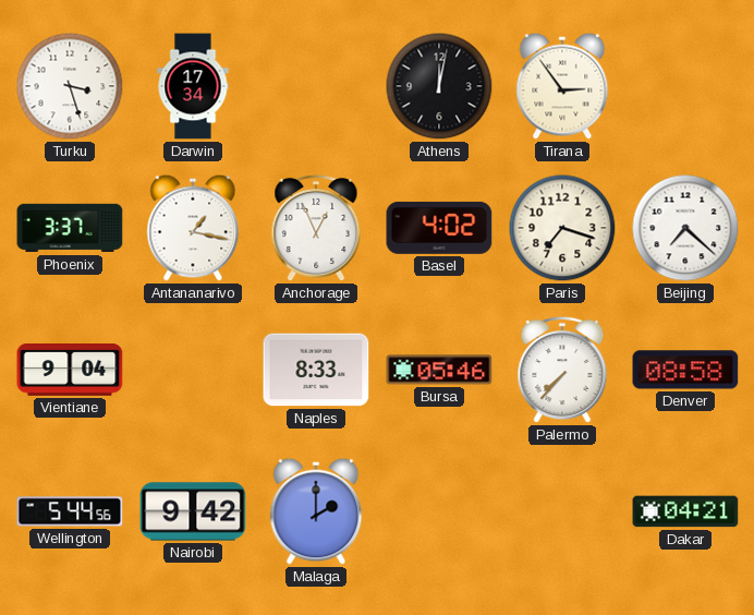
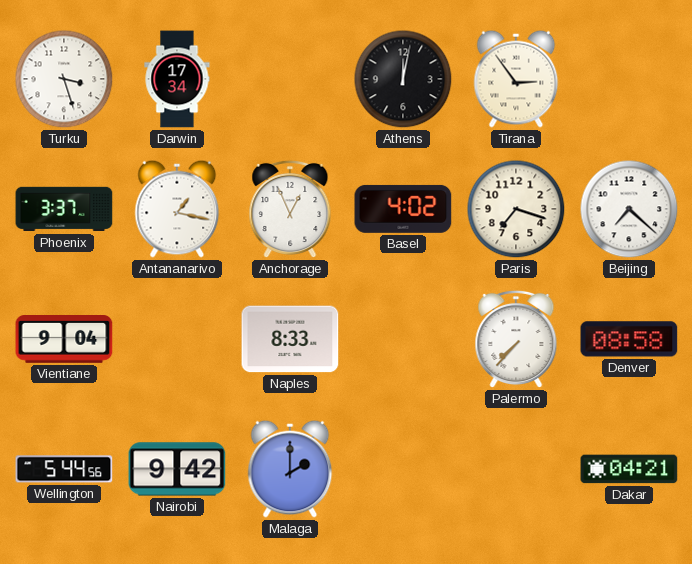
Bursa: 05:46 -> none
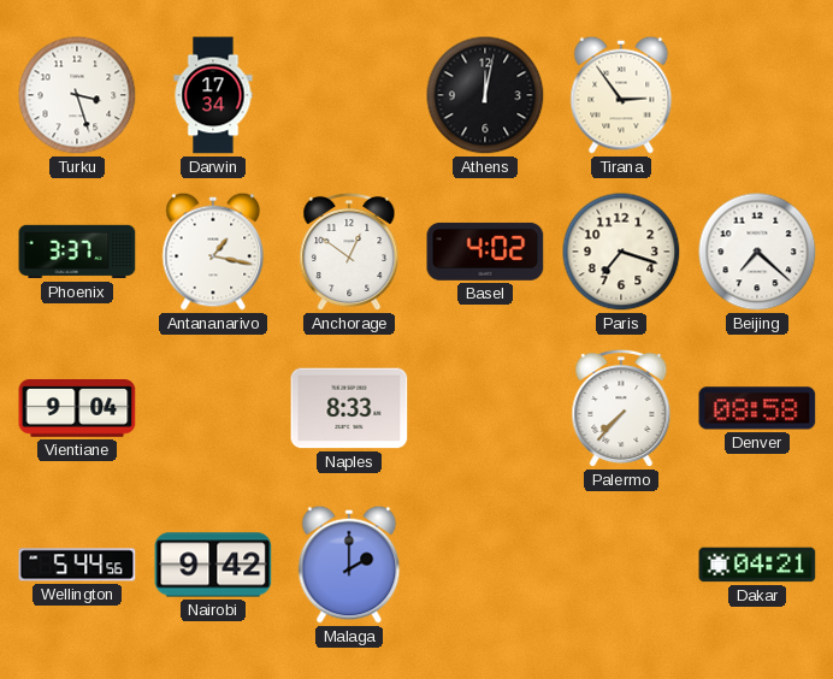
Anchorage: 12:56 -> 12:51
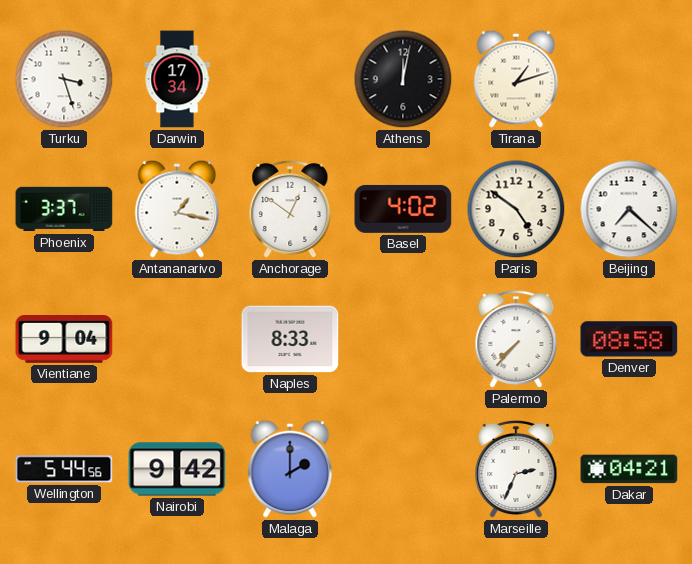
Tirana: 2:54 -> 1:12
Paris: 7:18 -> 4:51
Marseille: none -> 2:34
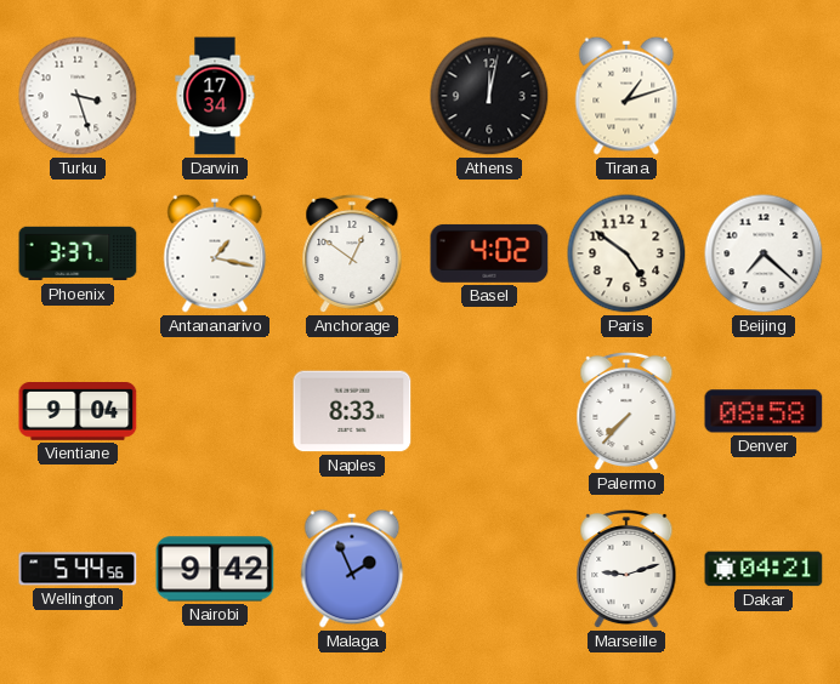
Malaga: 2:00 -> 1:56
Marseille: 2:34 -> 9:12
